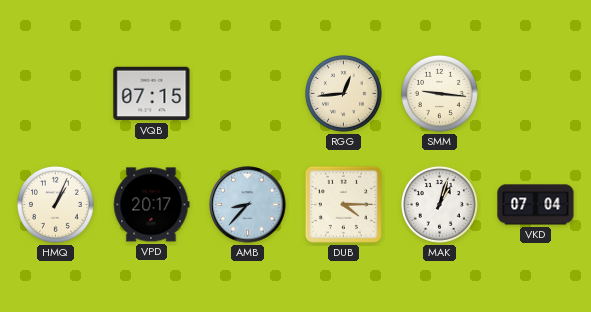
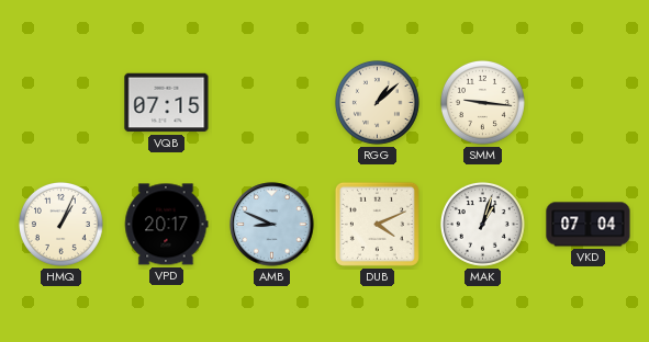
RGG: 12:44 -> 1:08
AMB: 8:37 -> 8:49
DUB: 4:15 -> 4:11
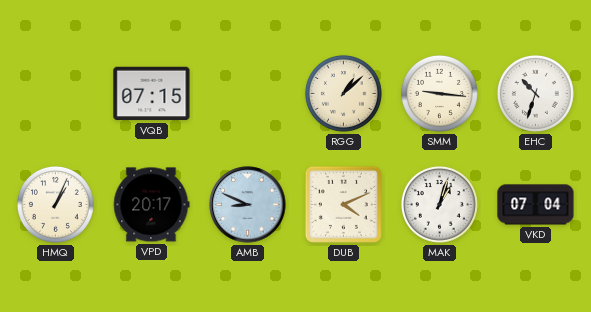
EHC: none -> 10:33
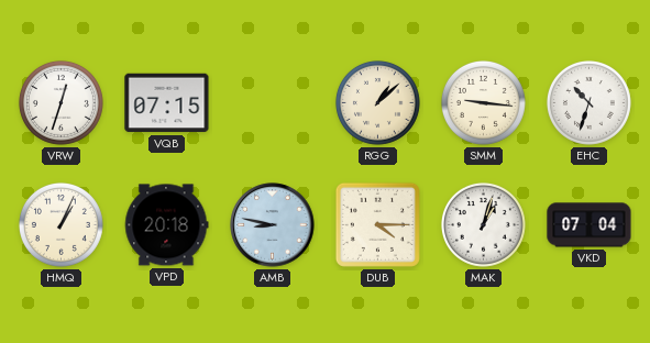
VRW: none -> 12:33
VPD: 20:17 -> 20:18
AMB: 8:49 -> 8:47
DUB: 4:11 -> 4:15
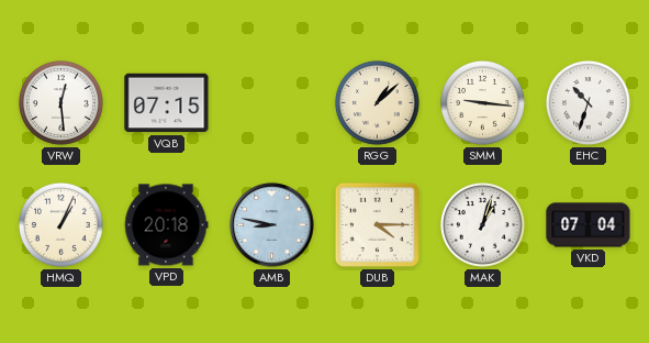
VRW: 12:33 -> 12:29
